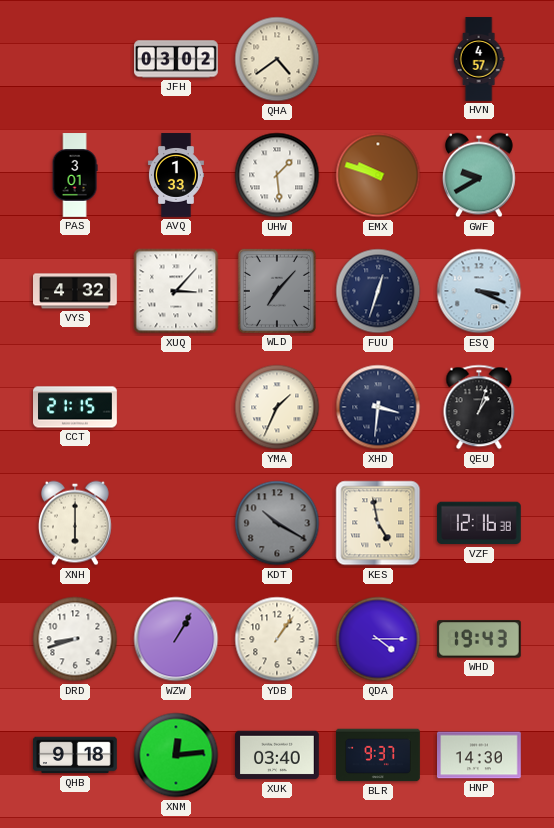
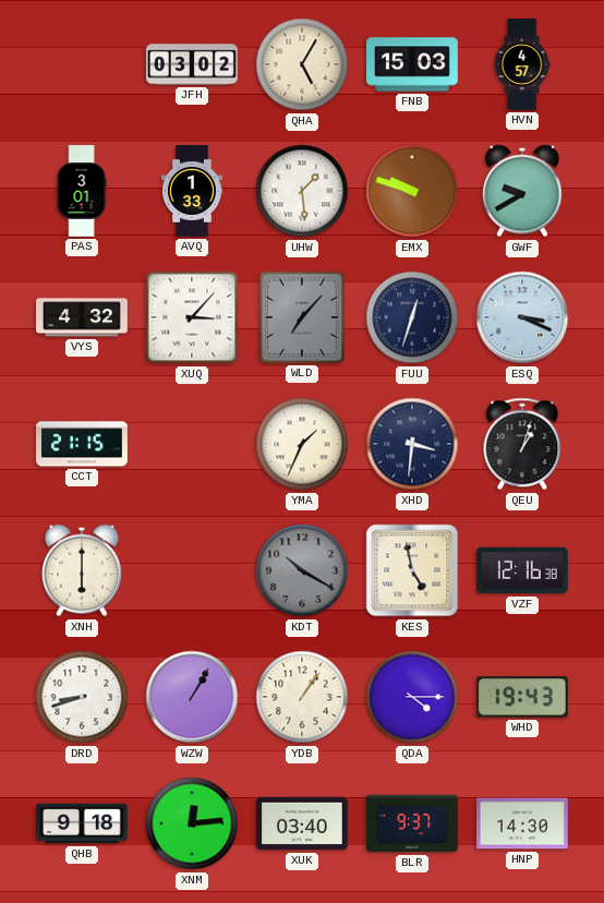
QHA: 4:39 -> 5:05
FNB: none -> 15:03
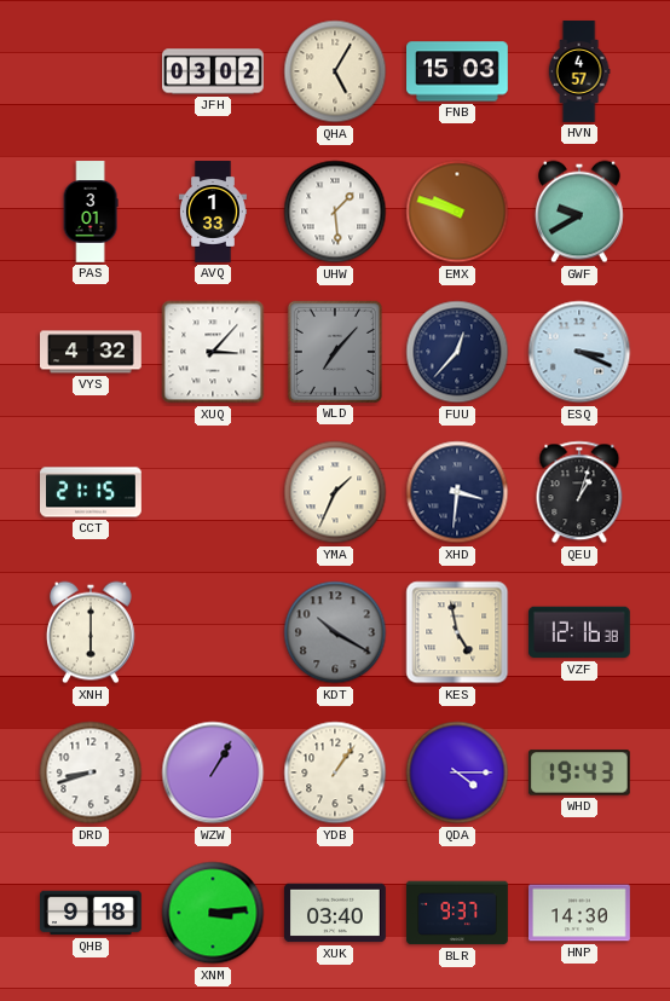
FUU: 12:33 -> 12:37
XNM: 12:14 -> 3:14
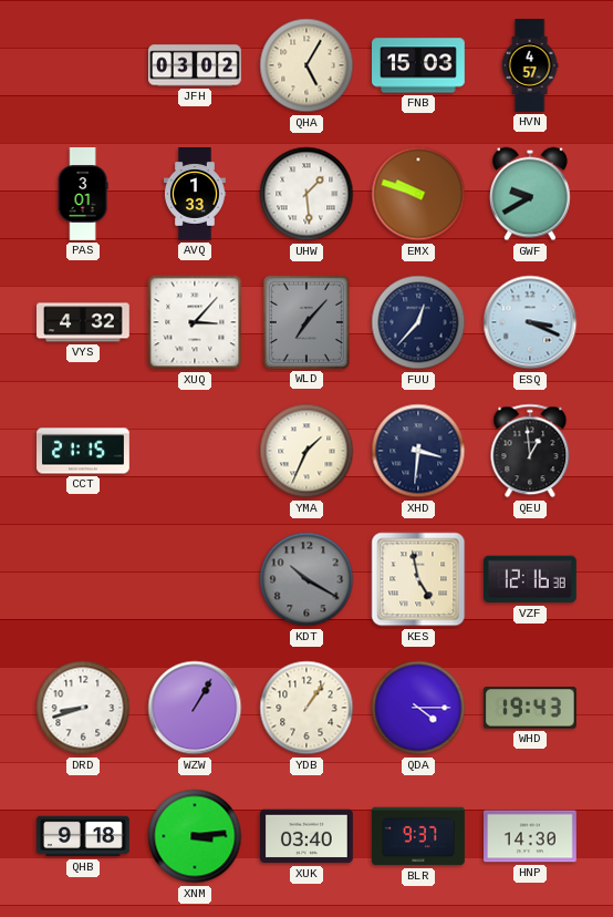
QEU: 1:03 -> 12:59
XNH: 6:00 -> none
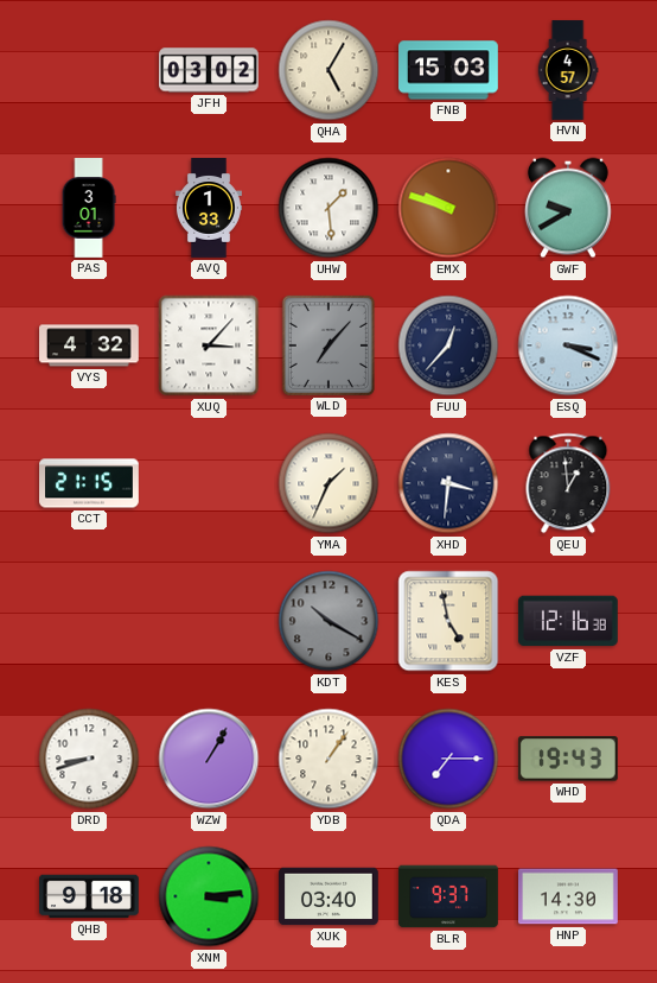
QDA: 4:15 -> 7:15
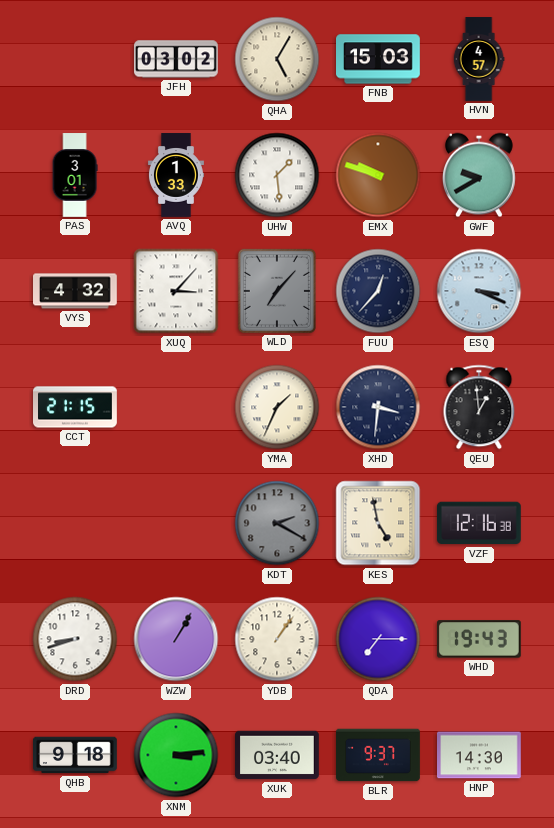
KDT: 10:20 -> 2:20
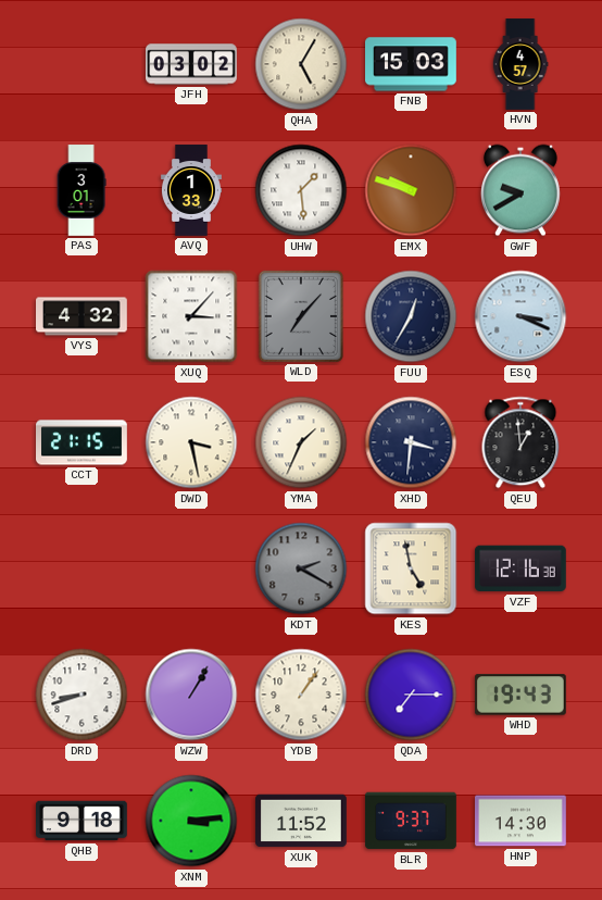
FUU: 12:37 -> 12:35
DWD: none -> 3:28
XUK: 03:40 -> 11:52
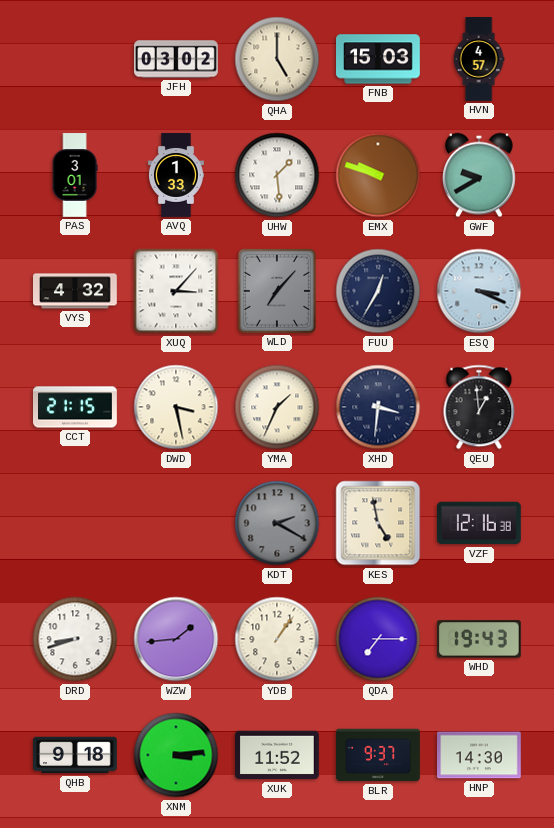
QHA: 5:05 -> 5:00
WZW: 1:05 -> 1:44
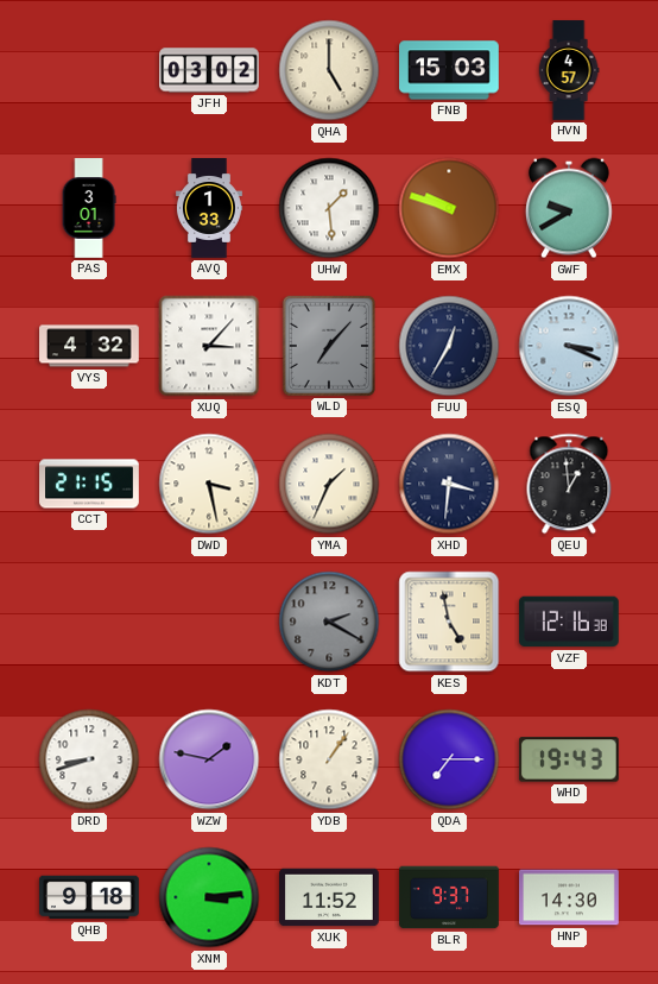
WZW: 1:44 -> 1:47
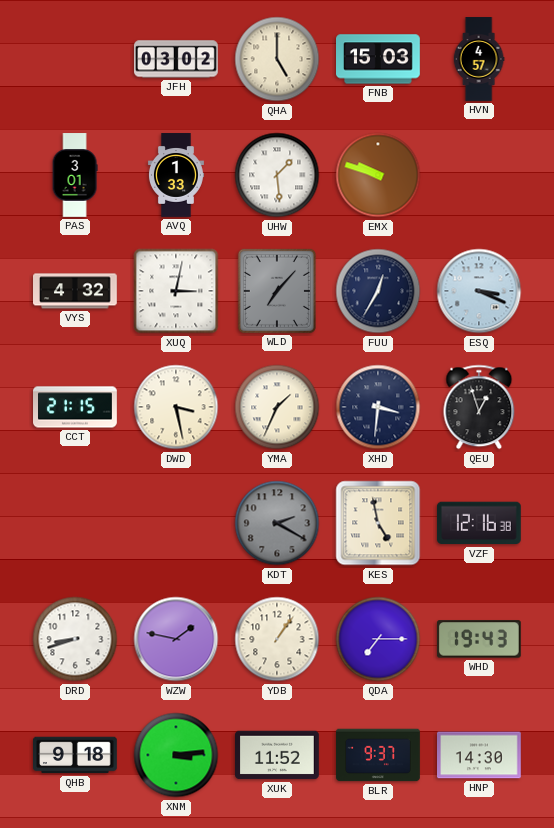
GWF: 9:40 -> none
XUQ: 3:07 -> 3:02
QEU: 12:59 -> 12:57
